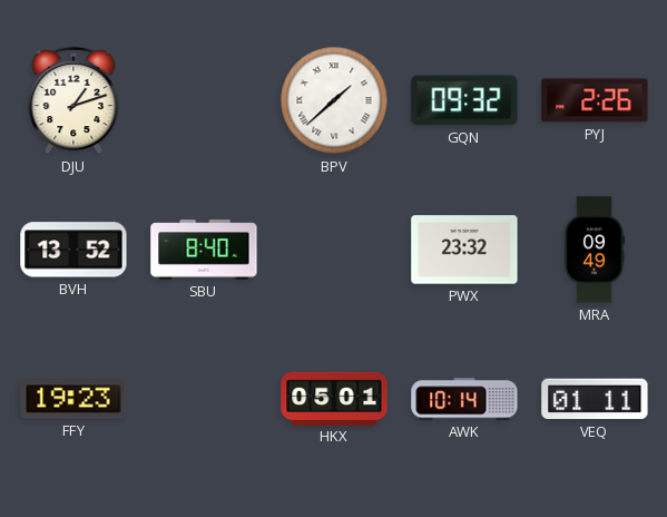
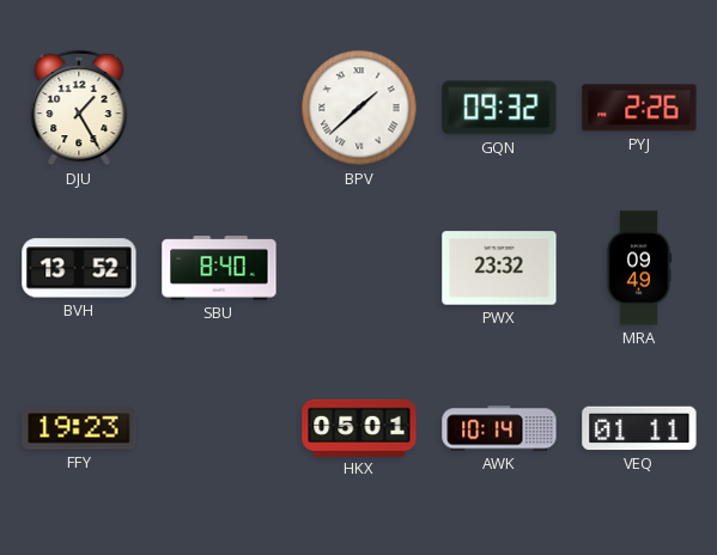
DJU: 1:12 -> 1:25
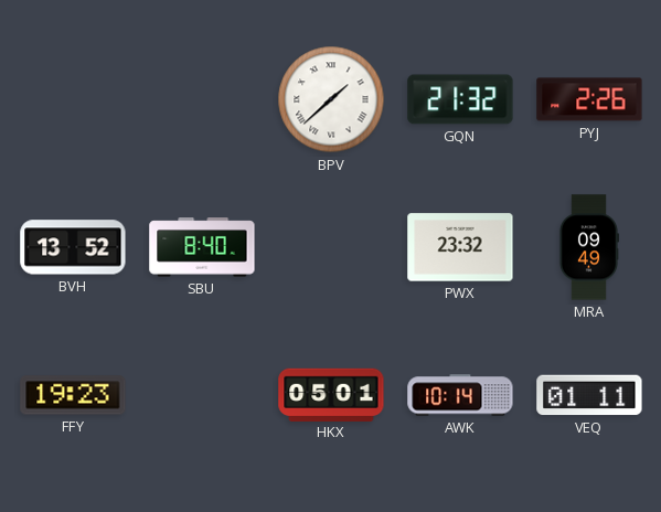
DJU: 1:25 -> none
GQN: 09:32 -> 21:32
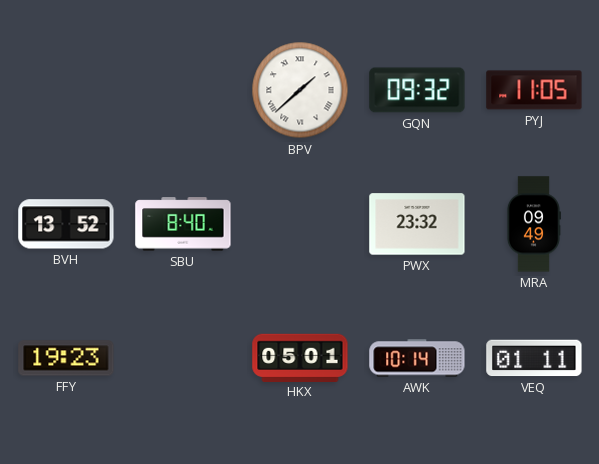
GQN: 21:32 -> 09:32
PYJ: 2:26 -> 11:05
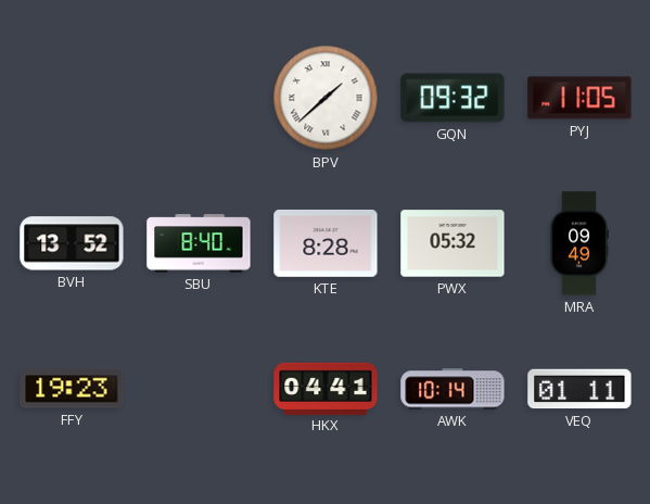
KTE: none -> 8:28
PWX: 23:32 -> 05:32
HKX: 05:01 -> 04:41
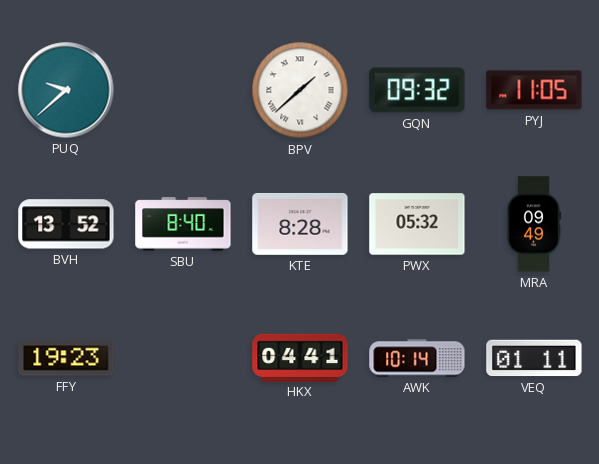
PUQ: none -> 9:38
